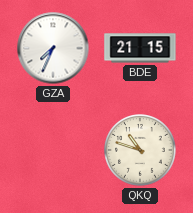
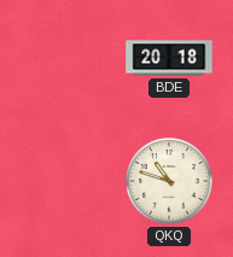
GZA: 7:34 -> none
BDE: 21:15 -> 20:18
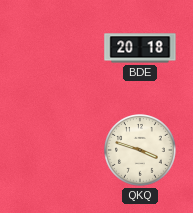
QKQ: 10:48 -> 3:48
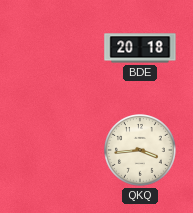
QKQ: 3:48 -> 3:44
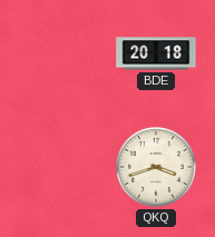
QKQ: 3:44 -> 3:42
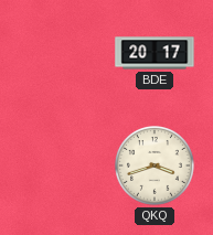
BDE: 20:18 -> 20:17
